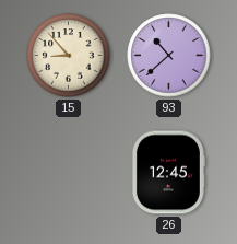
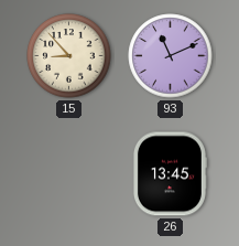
93: 10:38 -> 11:11
26: 12:45 -> 13:45
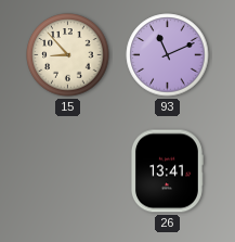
26: 13:45 -> 13:41
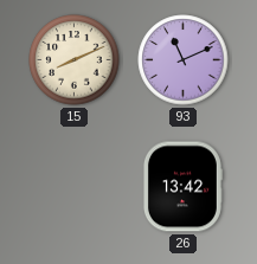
15: 8:53 -> 8:11
26: 13:41 -> 13:42
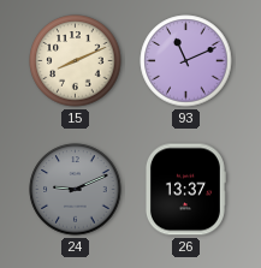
24: none -> 9:11
26: 13:42 -> 13:37
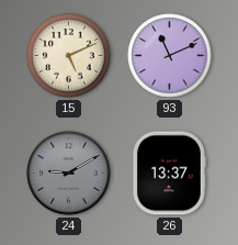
15: 8:11 -> 5:11
24: 9:11 -> 9:10
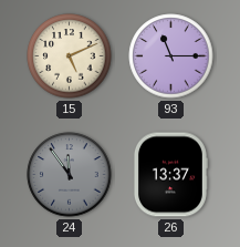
93: 11:11 -> 11:15
24: 9:10 -> 11:54
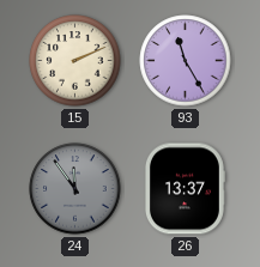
15: 5:11 -> 2:11
93: 11:15 -> 11:25
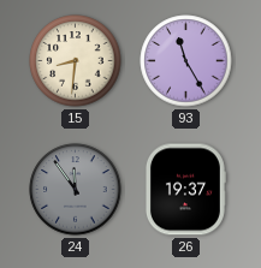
15: 2:11 -> 8:31
26: 13:37 -> 19:37
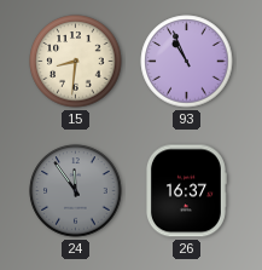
93: 11:25 -> 10:56
26: 19:37 -> 16:37
